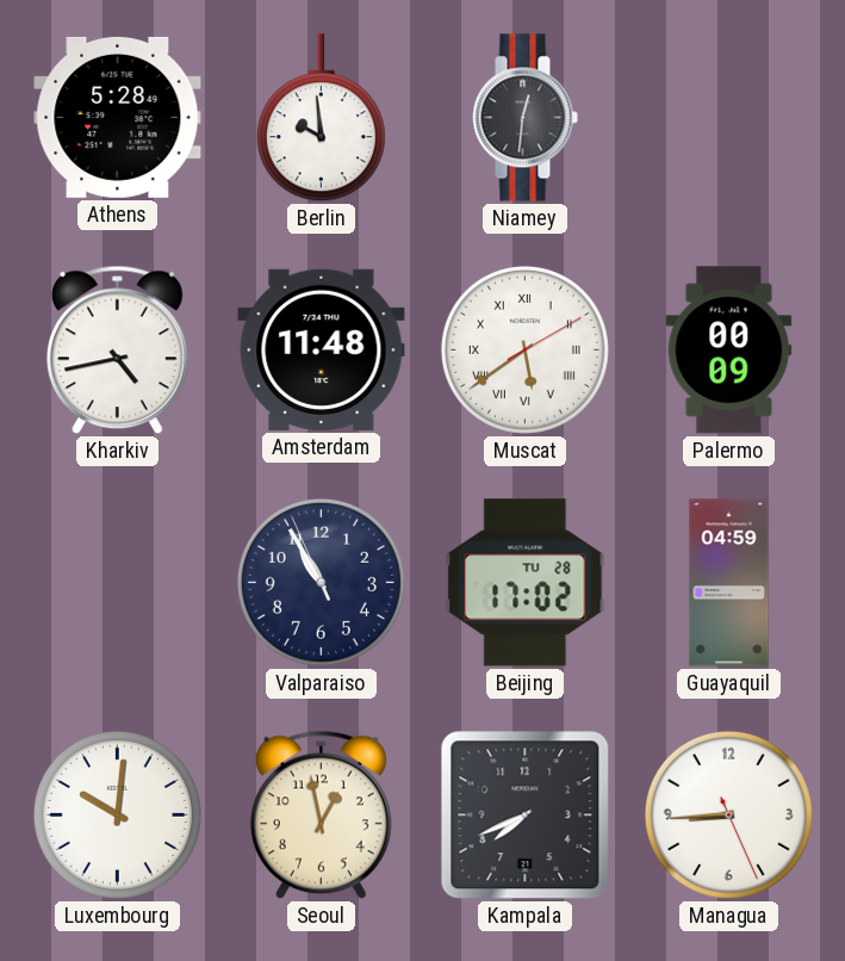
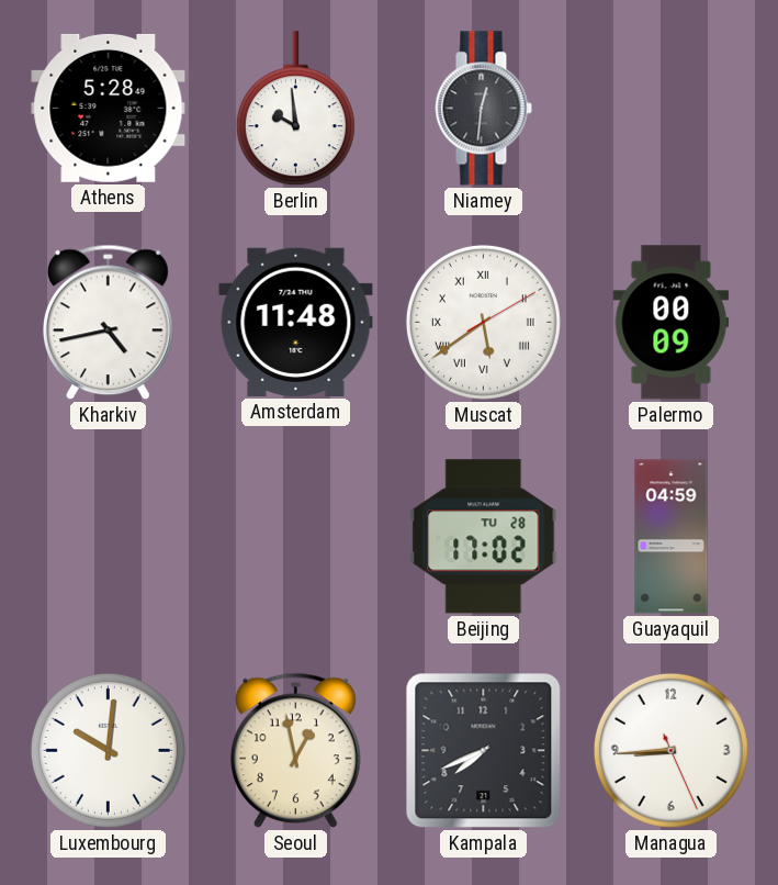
Valparaiso: 10:54 -> none
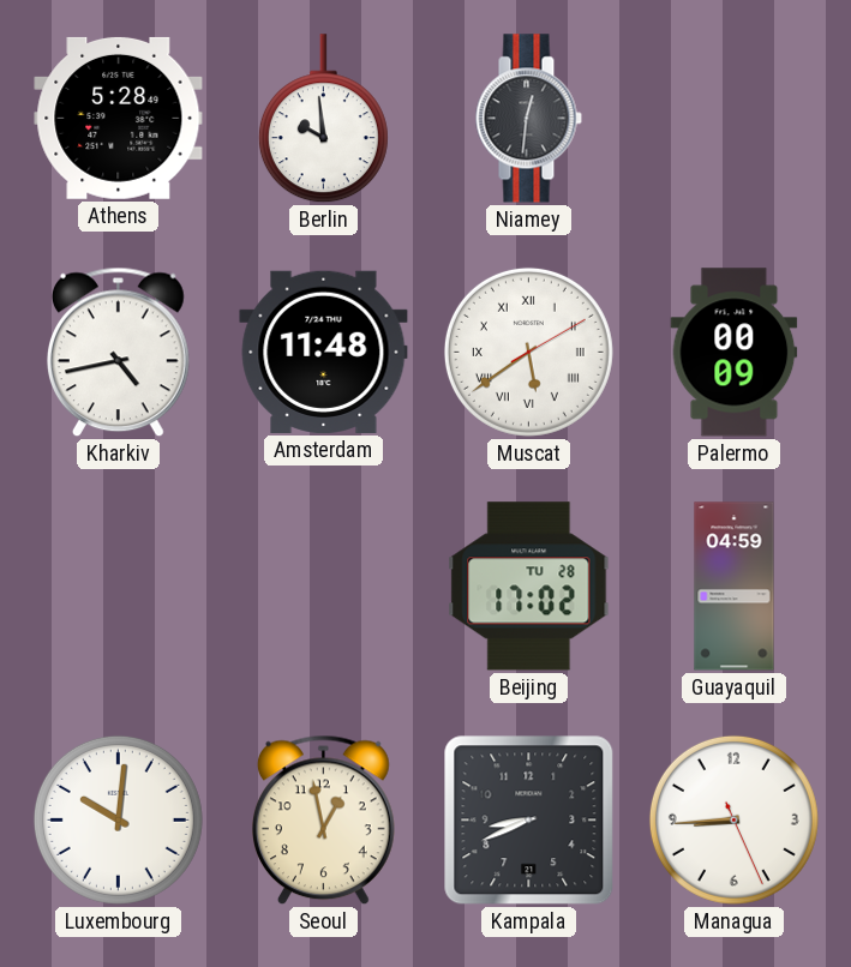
Kampala: 7:41 -> 8:41
